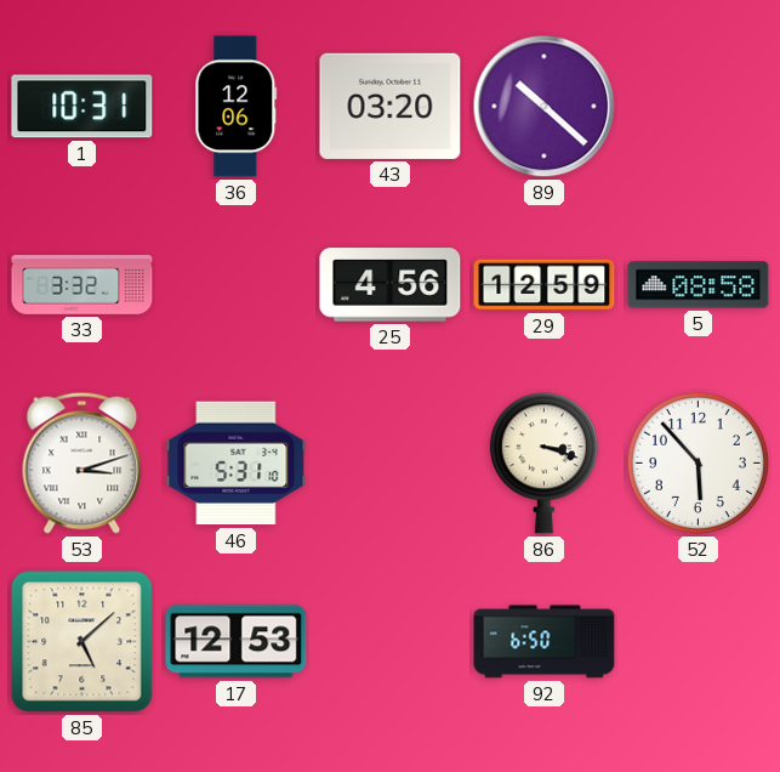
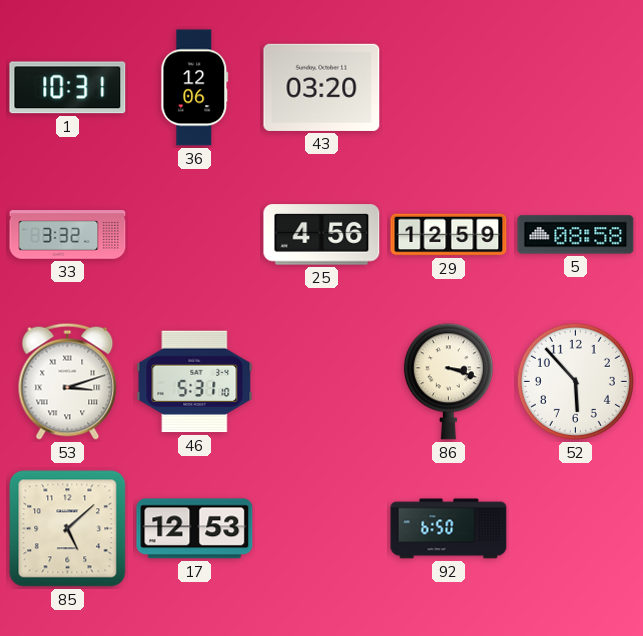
89: 10:22 -> none
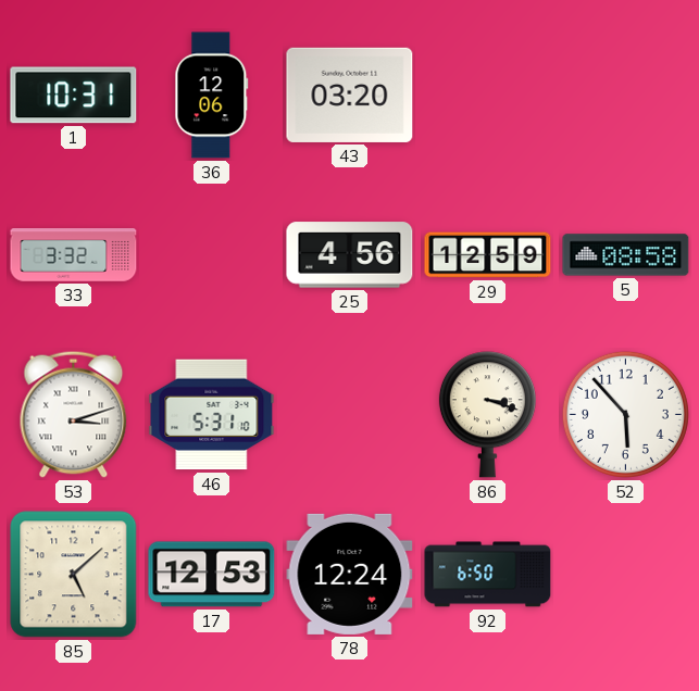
78: none -> 12:24
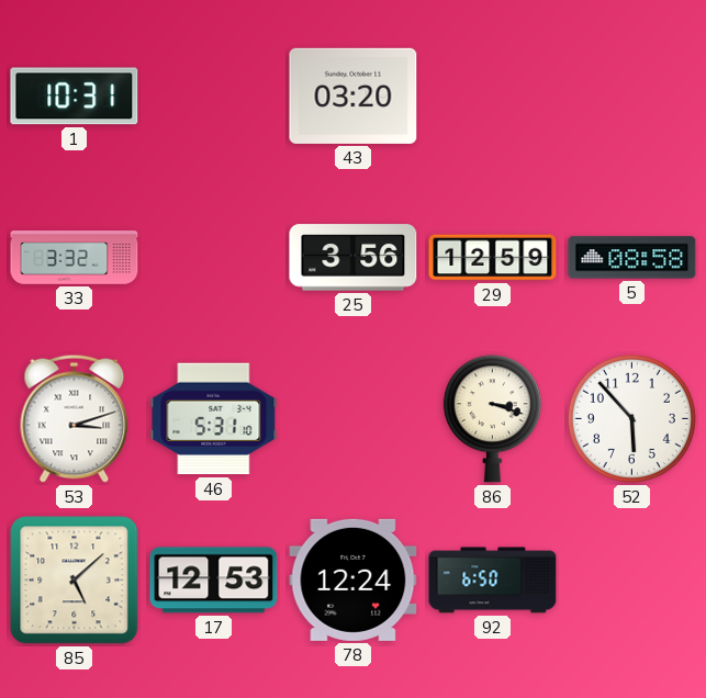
36: 12:06 -> none
25: 4:56 -> 3:56
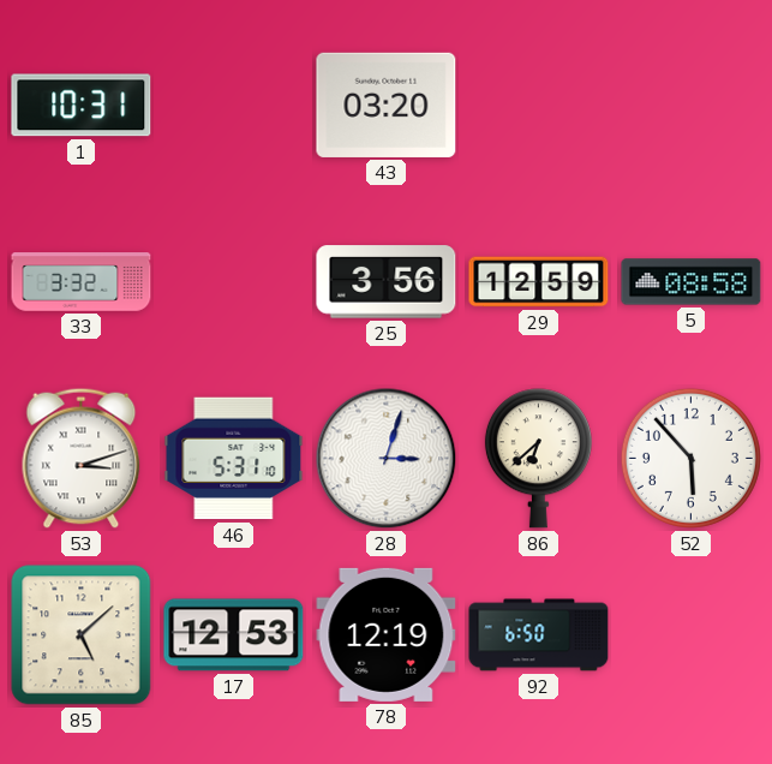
28: none -> 3:03
86: 3:18 -> 6:38
78: 12:24 -> 12:19
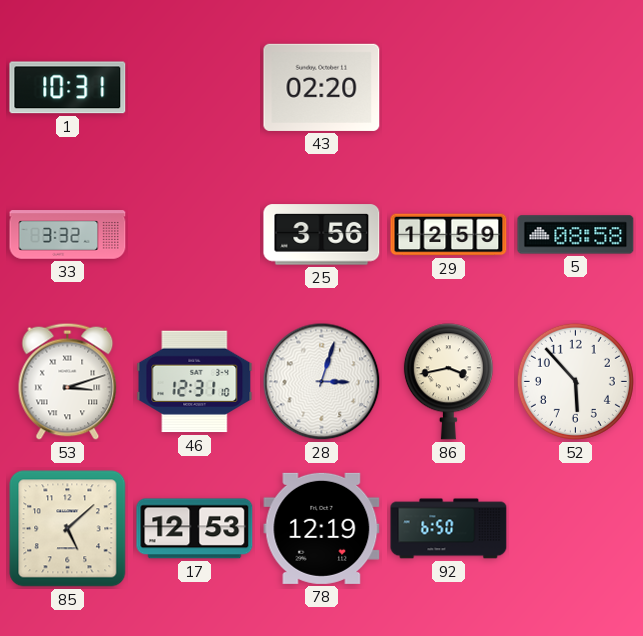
43: 03:20 -> 02:20
46: 5:31 -> 12:31
86: 6:38 -> 3:43
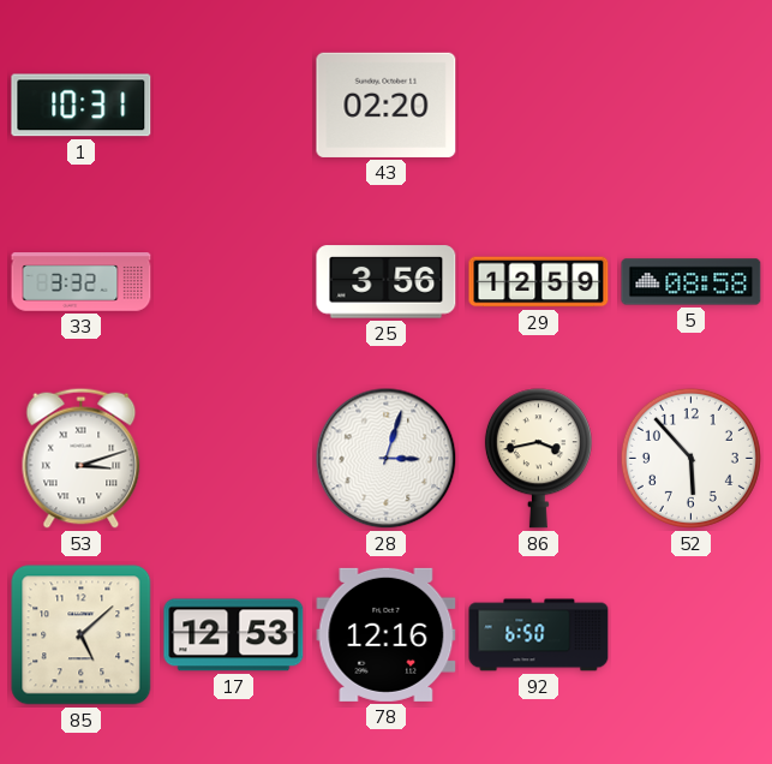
46: 12:31 -> none
78: 12:19 -> 12:16
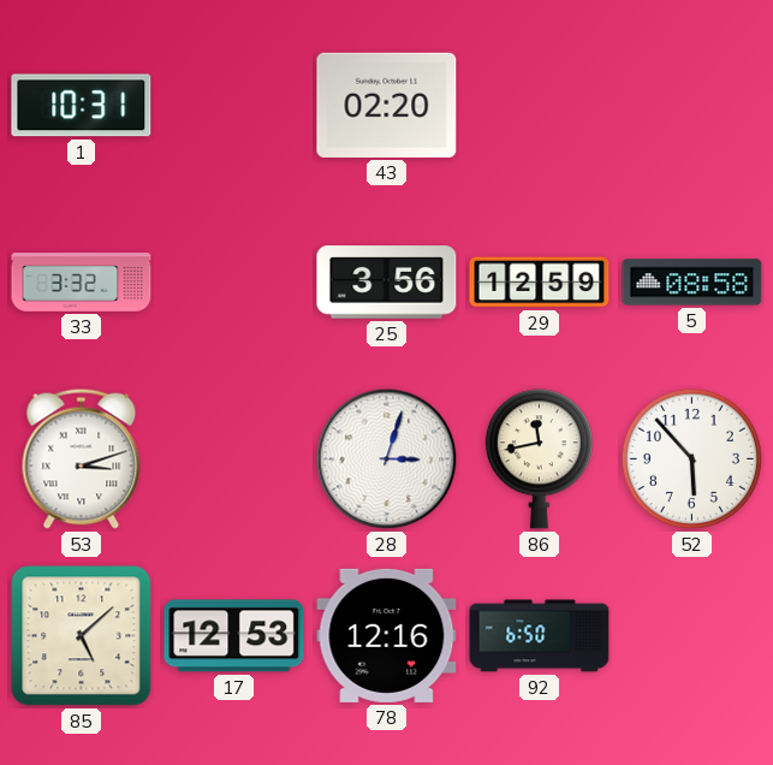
86: 3:43 -> 11:43
